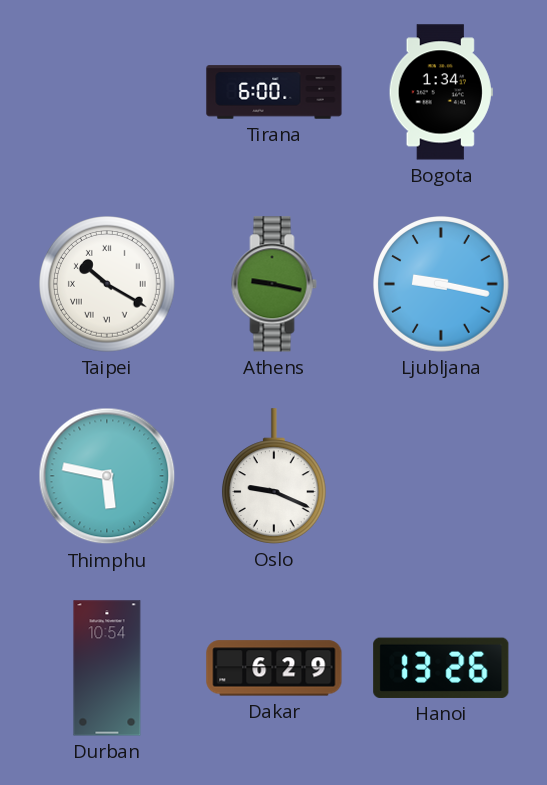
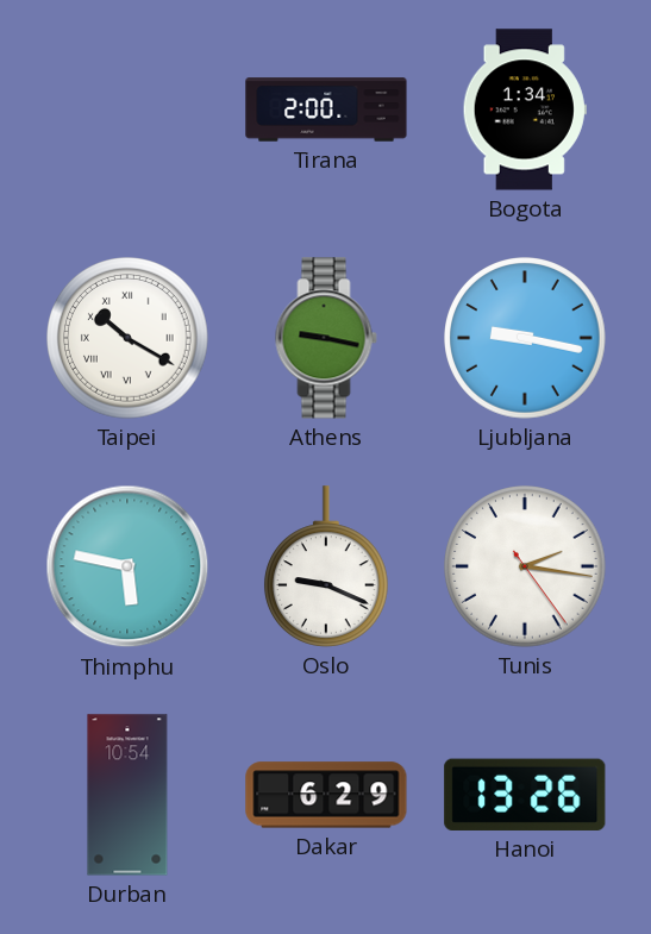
Tirana: 6:00 -> 2:00
Tunis: none -> 2:16
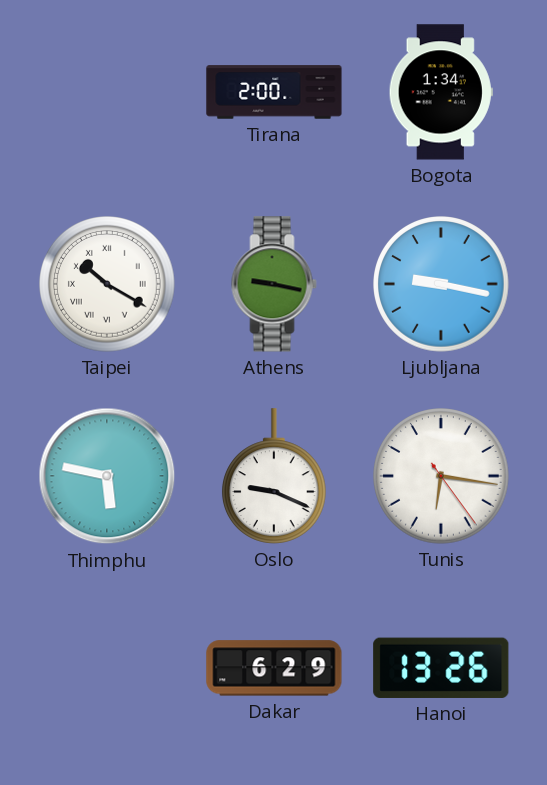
Tunis: 2:16 -> 6:16
Durban: 10:54 -> none
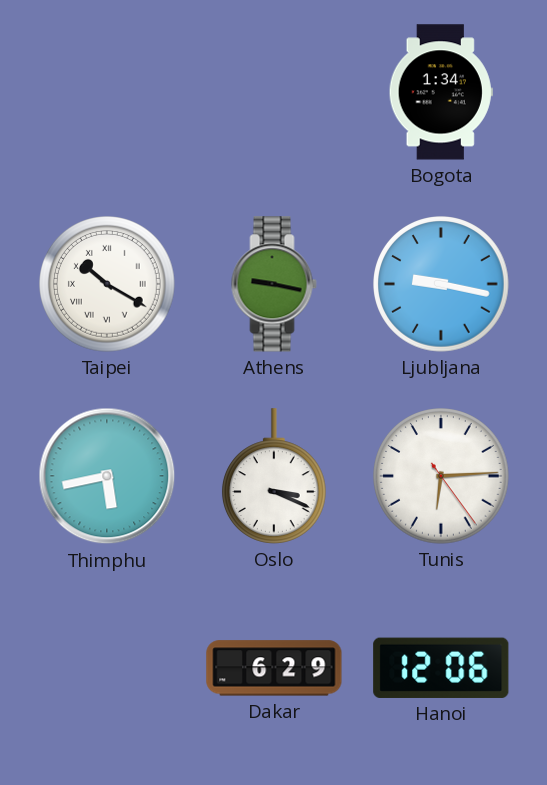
Tirana: 2:00 -> none
Thimphu: 5:47 -> 5:43
Oslo: 9:19 -> 3:19
Tunis: 6:16 -> 6:14
Hanoi: 13:26 -> 12:06
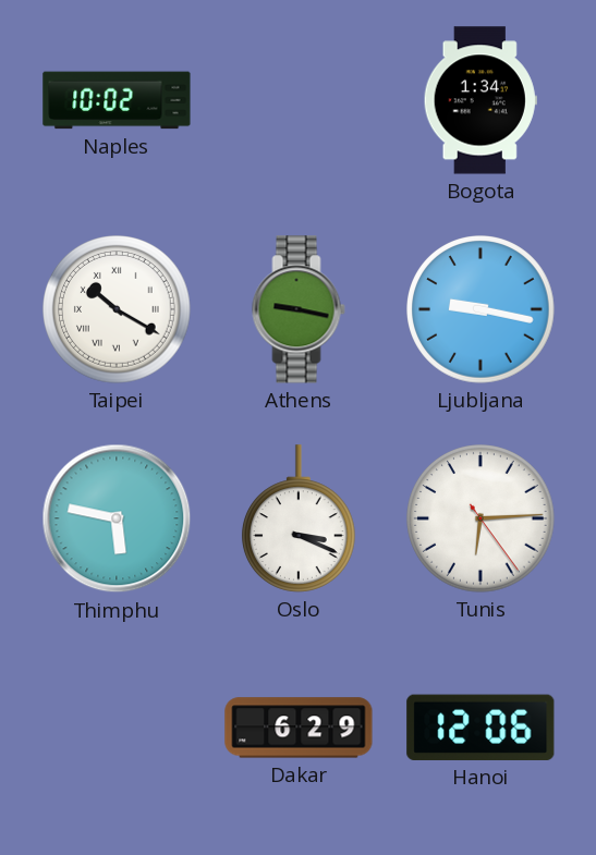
Naples: none -> 10:02
Thimphu: 5:43 -> 5:47
